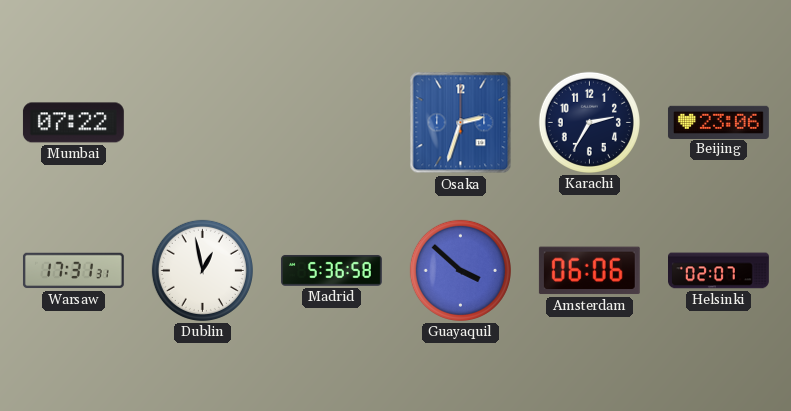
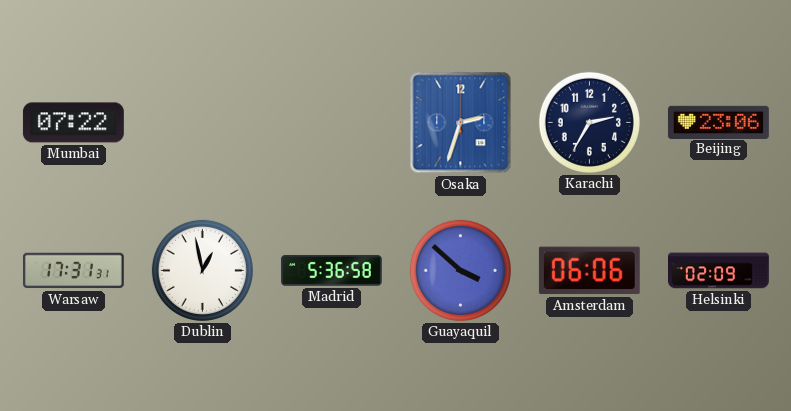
Helsinki: 02:07 -> 02:09
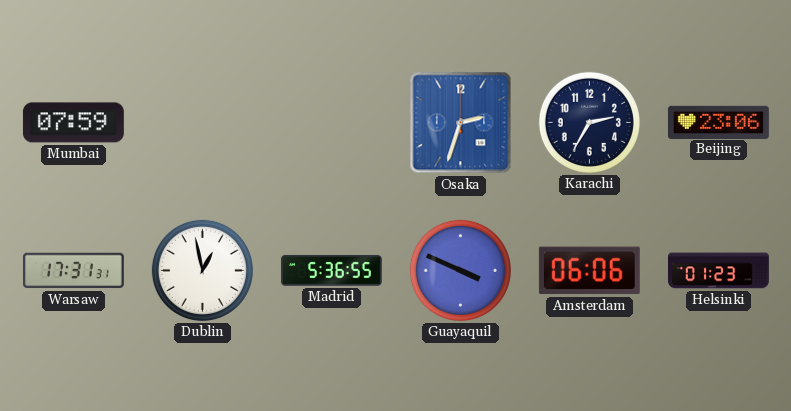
Mumbai: 07:22 -> 07:59
Madrid: 5:36:58 -> 5:36:55
Guayaquil: 3:52 -> 3:49
Helsinki: 02:09 -> 01:23
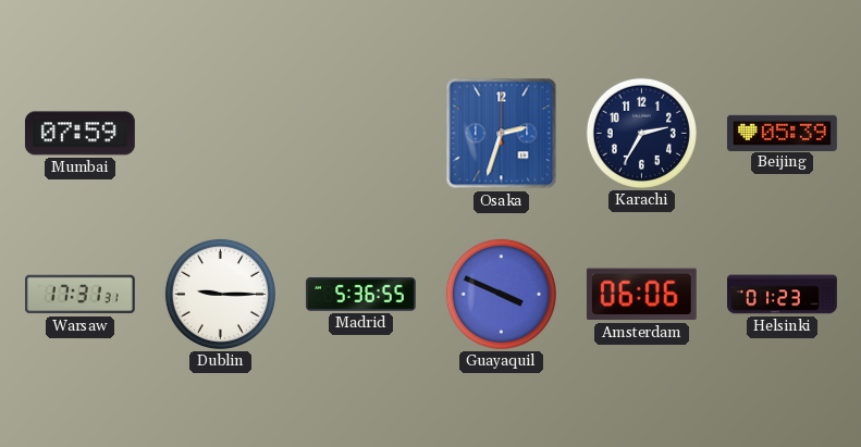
Beijing: 23:06 -> 05:39
Dublin: 12:58 -> 9:15
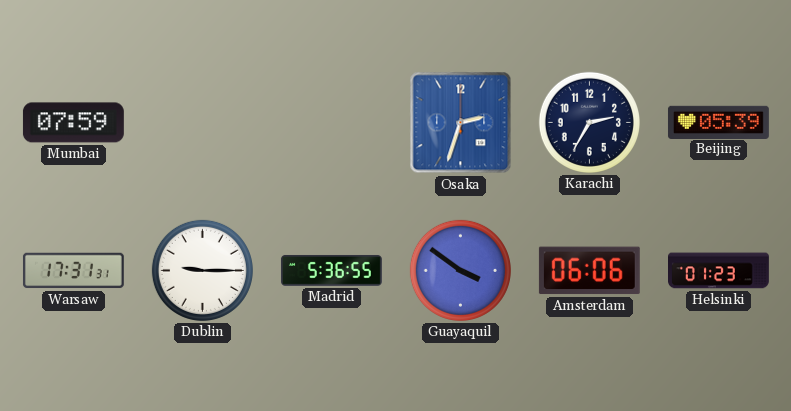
Guayaquil: 3:49 -> 3:51
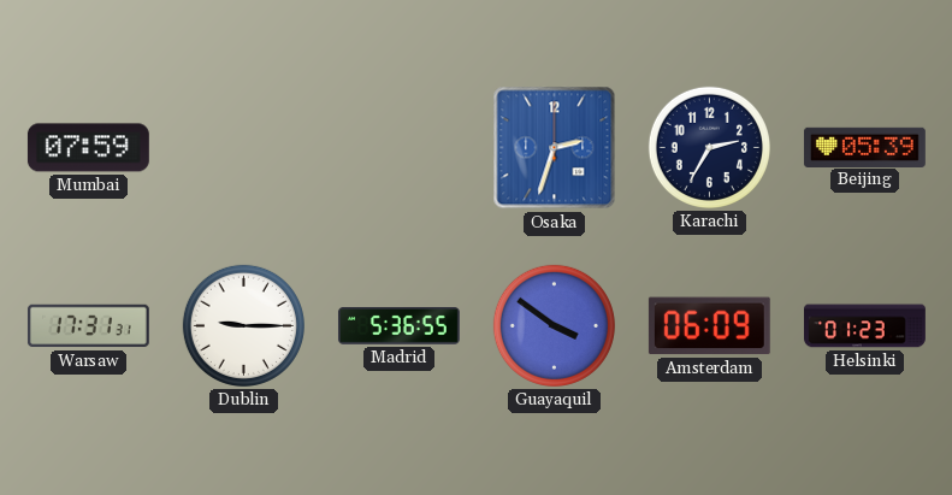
Amsterdam: 06:06 -> 06:09
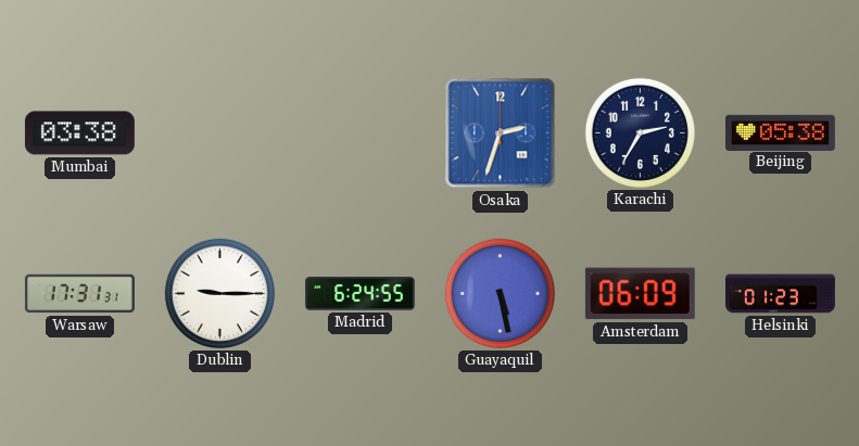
Mumbai: 07:59 -> 03:38
Beijing: 05:39 -> 05:38
Madrid: 5:36 -> 6:24
Guayaquil: 3:51 -> 5:28
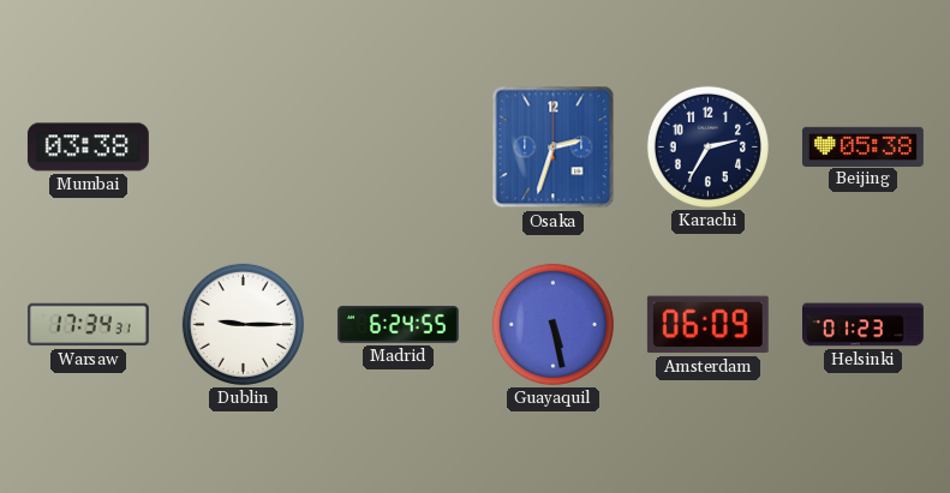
Warsaw: 17:31 -> 17:34
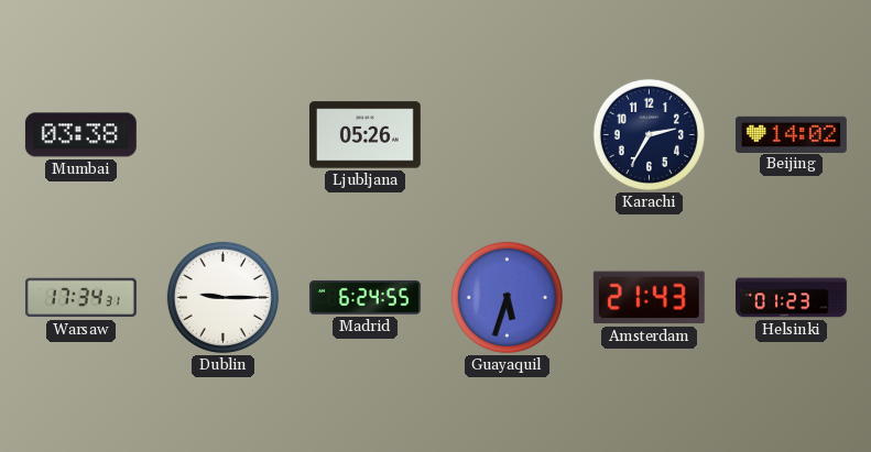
Ljubljana: none -> 05:26
Osaka: 2:33 -> none
Beijing: 05:38 -> 14:02
Guayaquil: 5:28 -> 5:33
Amsterdam: 06:09 -> 21:43
